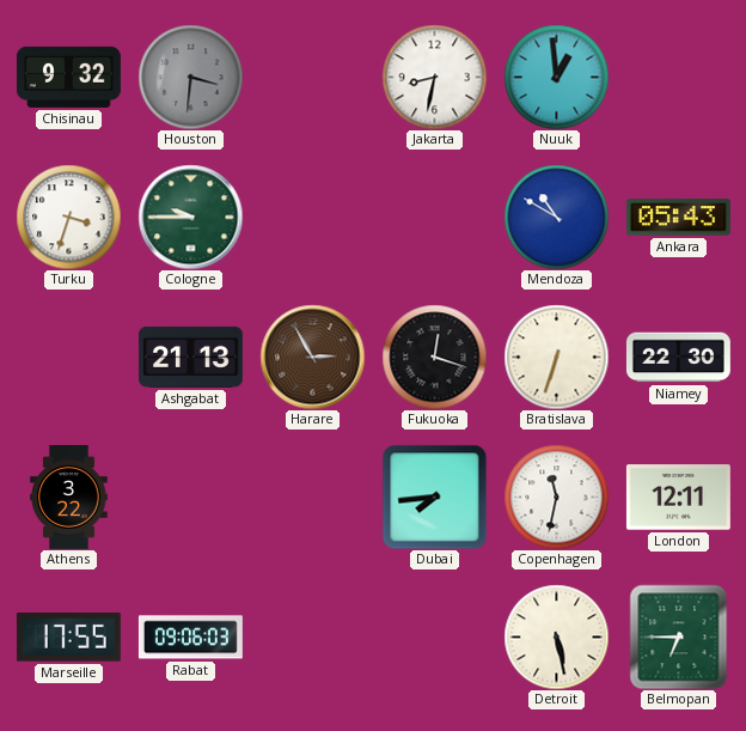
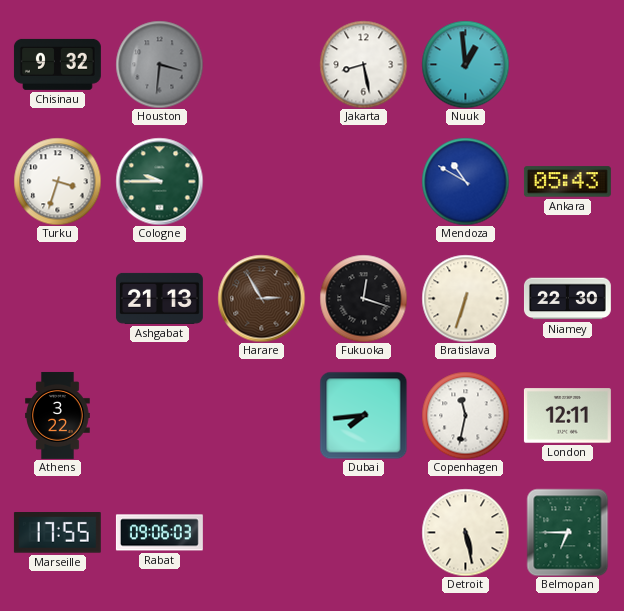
Jakarta: 8:32 -> 8:28
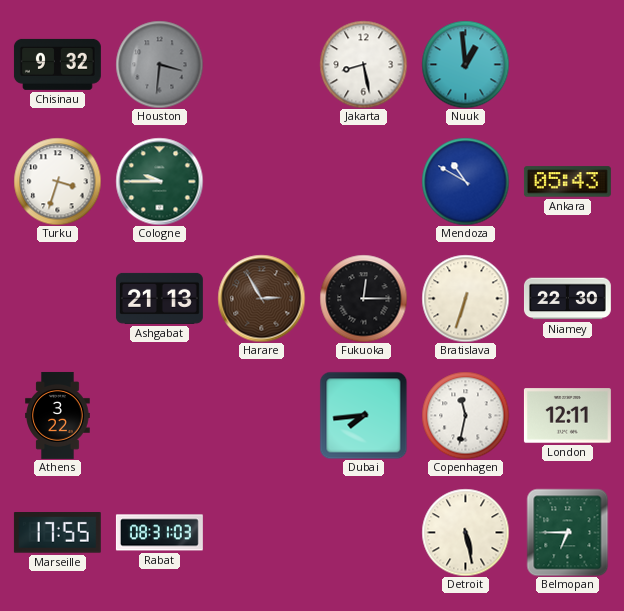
Fukuoka: 12:18 -> 12:15
Rabat: 09:06 -> 08:31
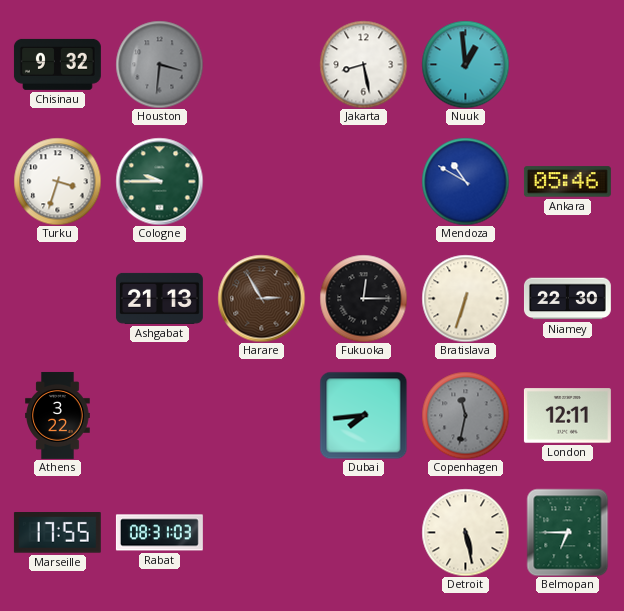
Ankara: 05:43 -> 05:46
Copenhagen dial: white -> grey
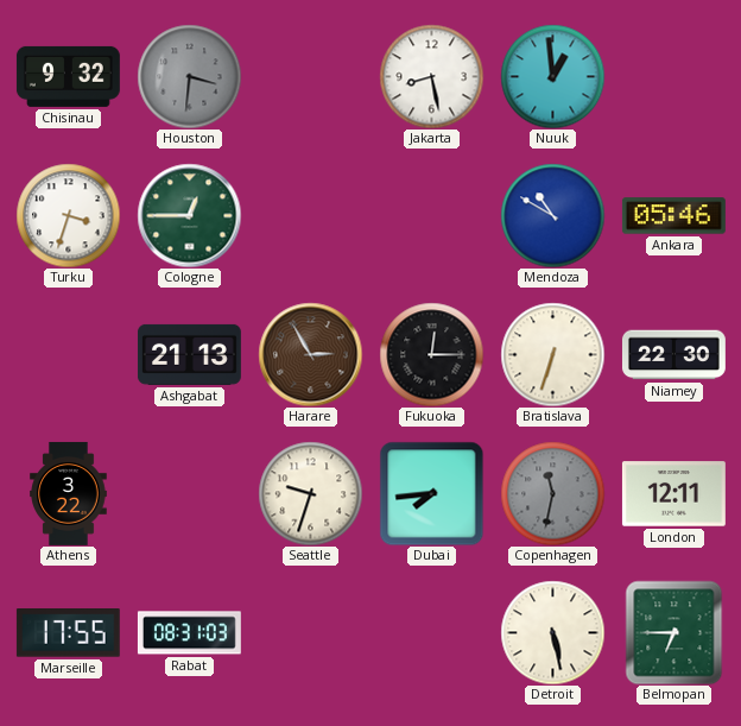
Cologne: 9:45 -> 12:45
Seattle: none -> 9:33
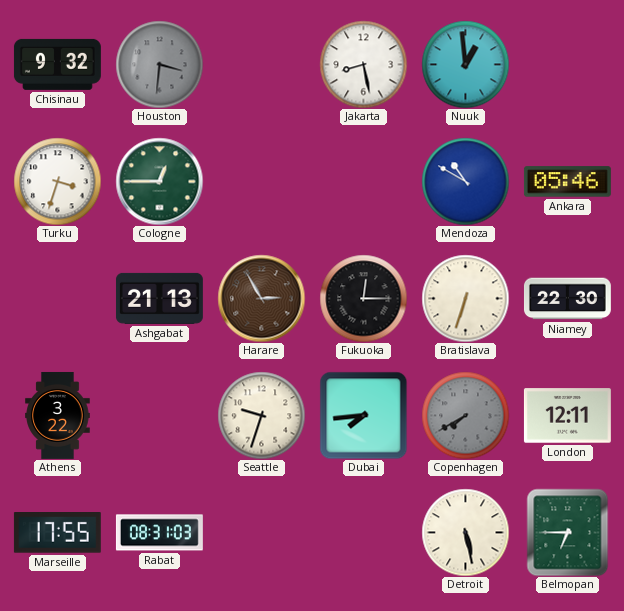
Copenhagen: 11:32 -> 7:40
